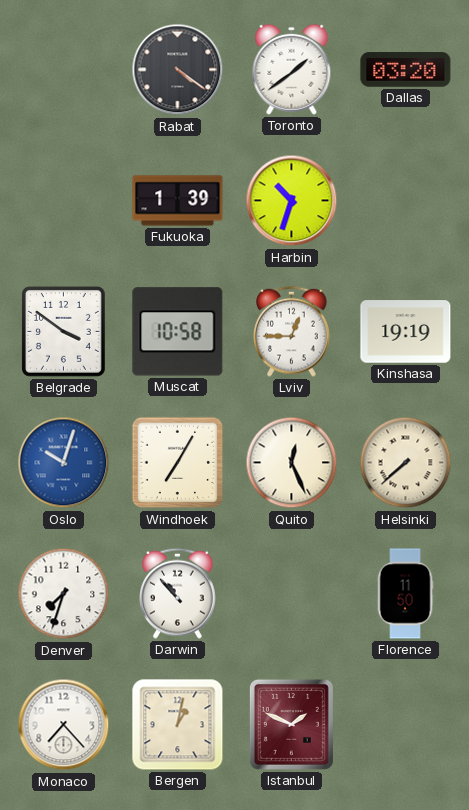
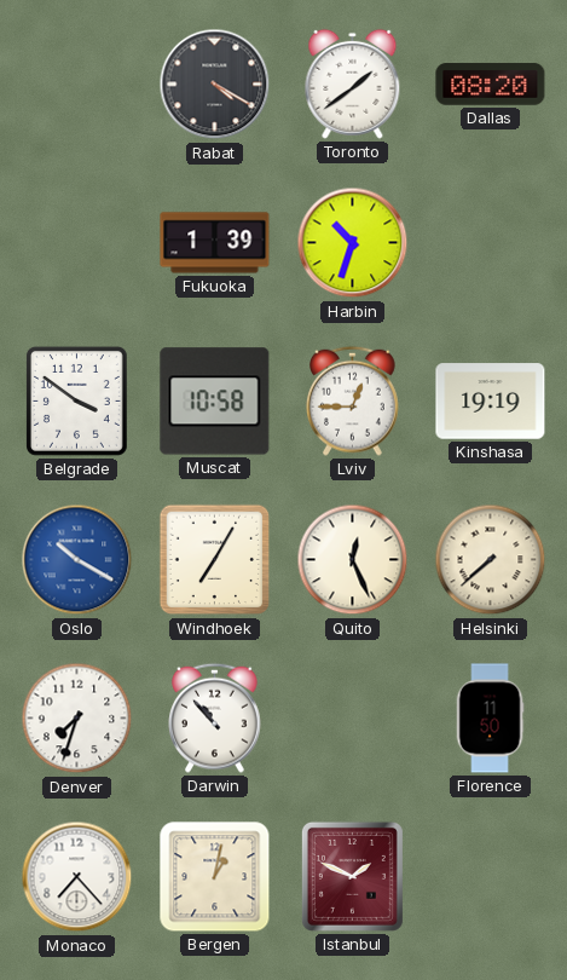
Rabat: 4:21 -> 4:20
Dallas: 03:20 -> 08:20
Oslo: 10:03 -> 10:20
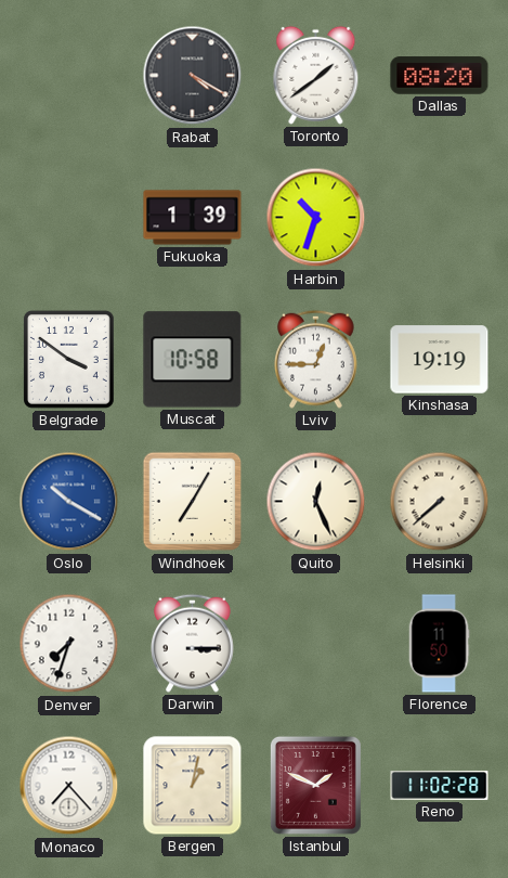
Darwin: 10:53 -> 3:15
Reno: none -> 11:02
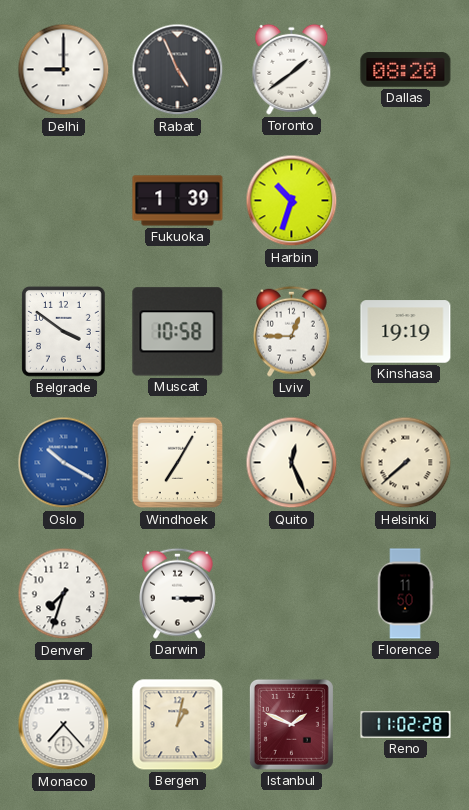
Delhi: none -> 9:00
Rabat: 4:20 -> 4:56
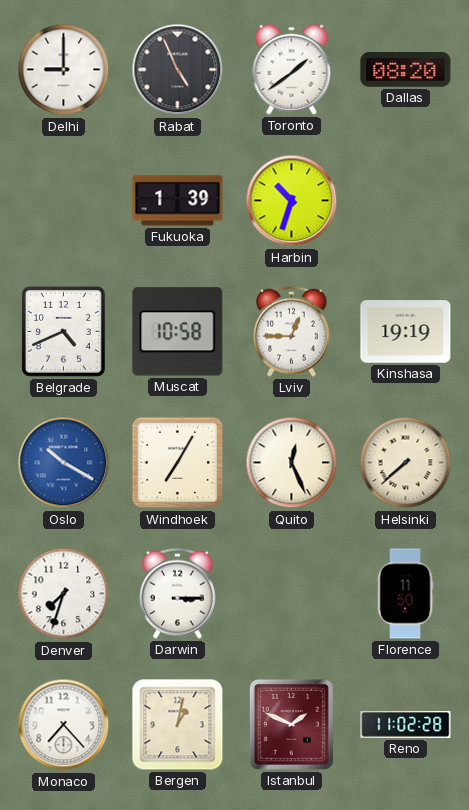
Belgrade: 3:51 -> 4:41
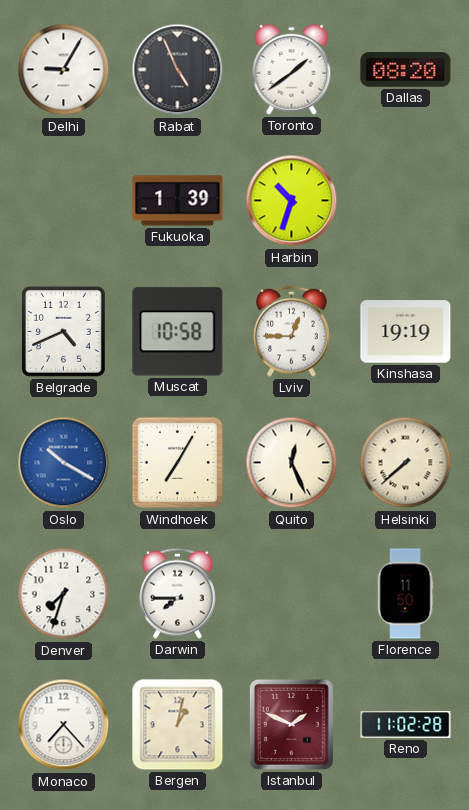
Delhi: 9:00 -> 9:05
Darwin: 3:15 -> 7:45
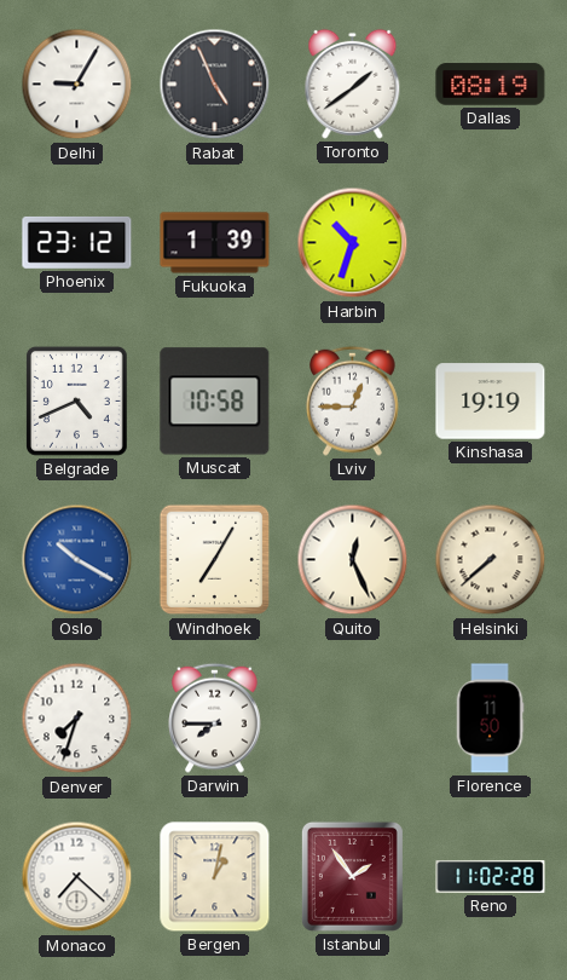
Dallas: 08:20 -> 08:19
Phoenix: none -> 23:12
Monaco: 7:23 -> 7:22
Istanbul: 1:49 -> 1:54
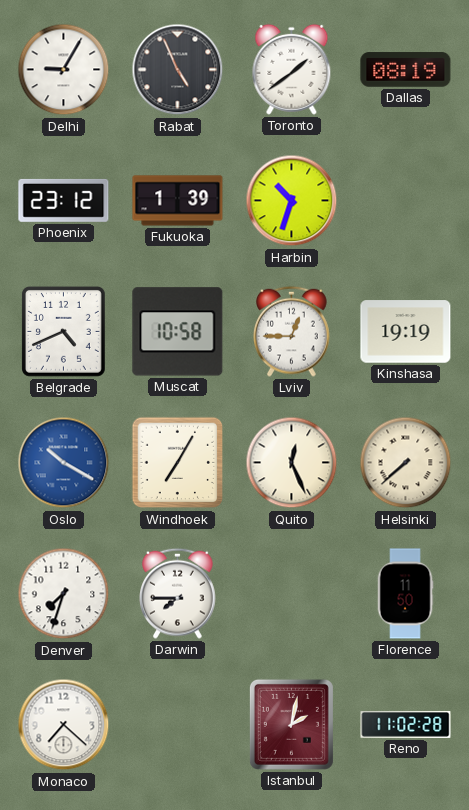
Bergen: 1:02 -> none
Istanbul: 1:54 -> 2:02
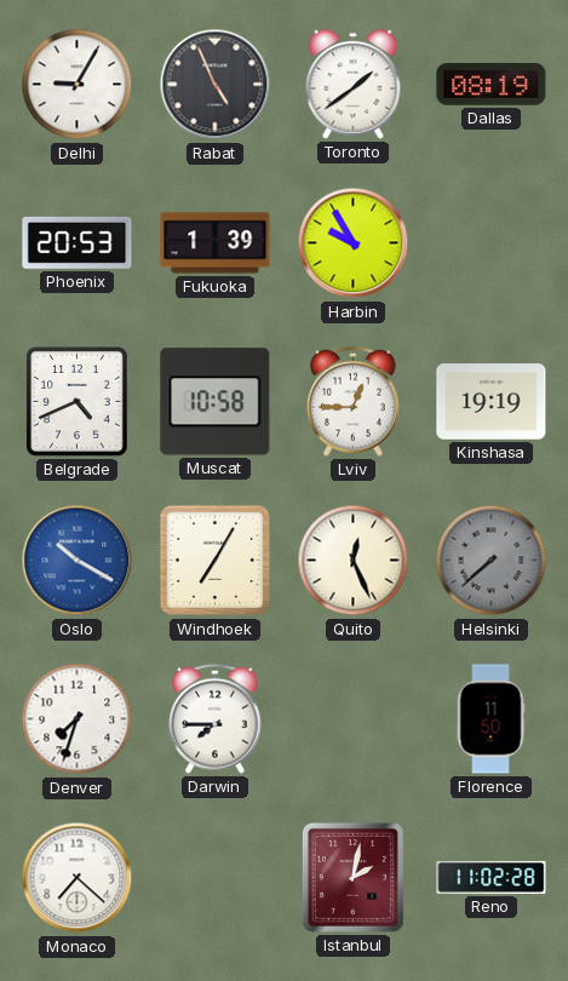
Phoenix: 23:12 -> 20:53
Harbin: 10:33 -> 9:55
Helsinki dial: cream -> grey
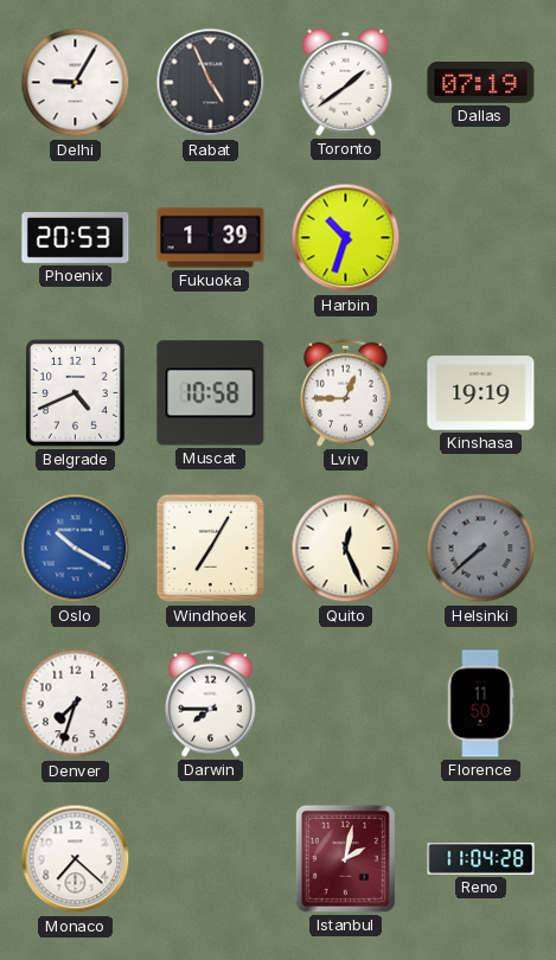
Dallas: 08:19 -> 07:19
Harbin: 9:55 -> 10:33
Reno: 11:02 -> 11:04
